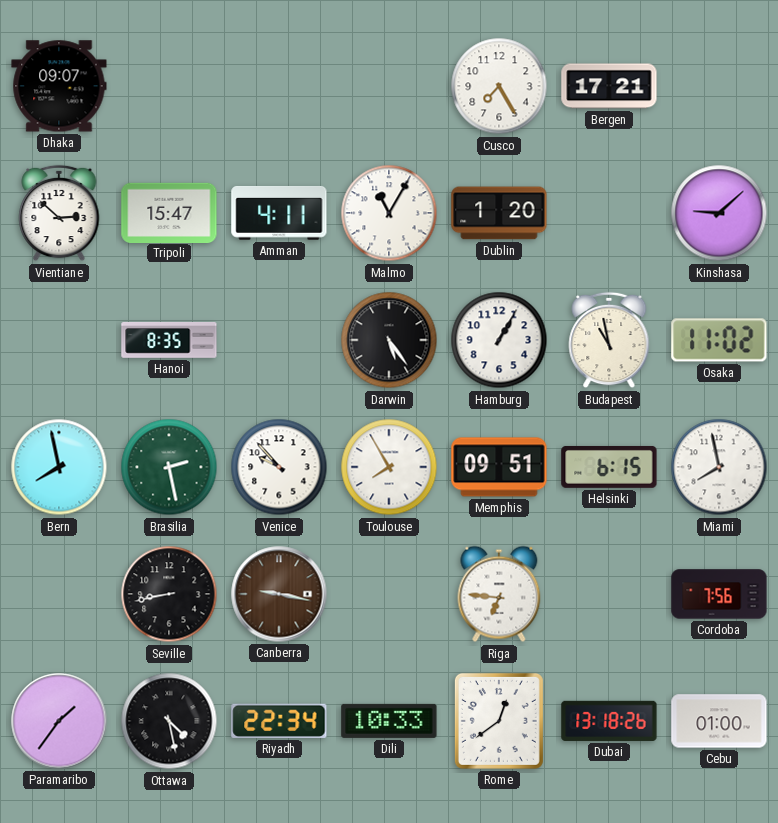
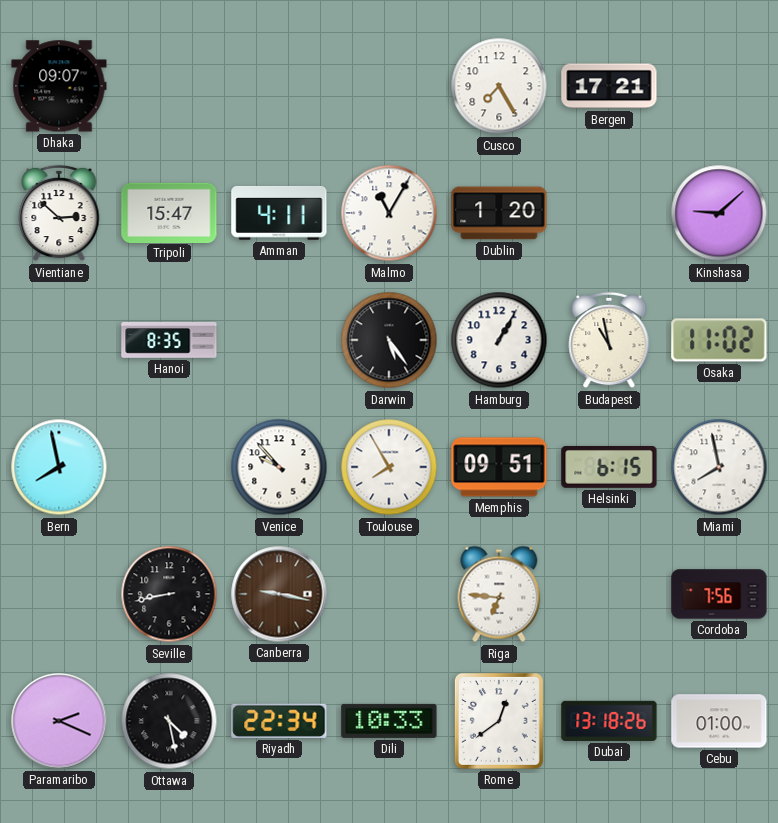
Brasilia: 2:28 -> none
Paramaribo: 1:36 -> 2:19
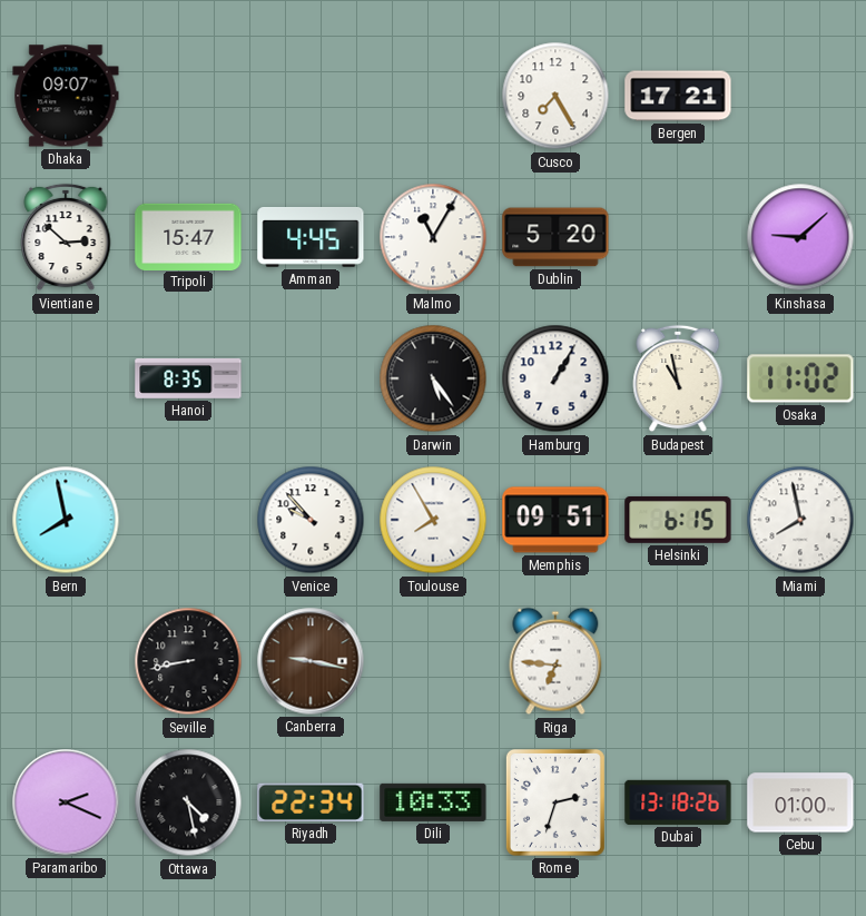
Amman: 4:11 -> 4:45
Dublin: 1:20 -> 5:20
Cordoba: 7:56 -> none
Rome: 12:39 -> 2:33
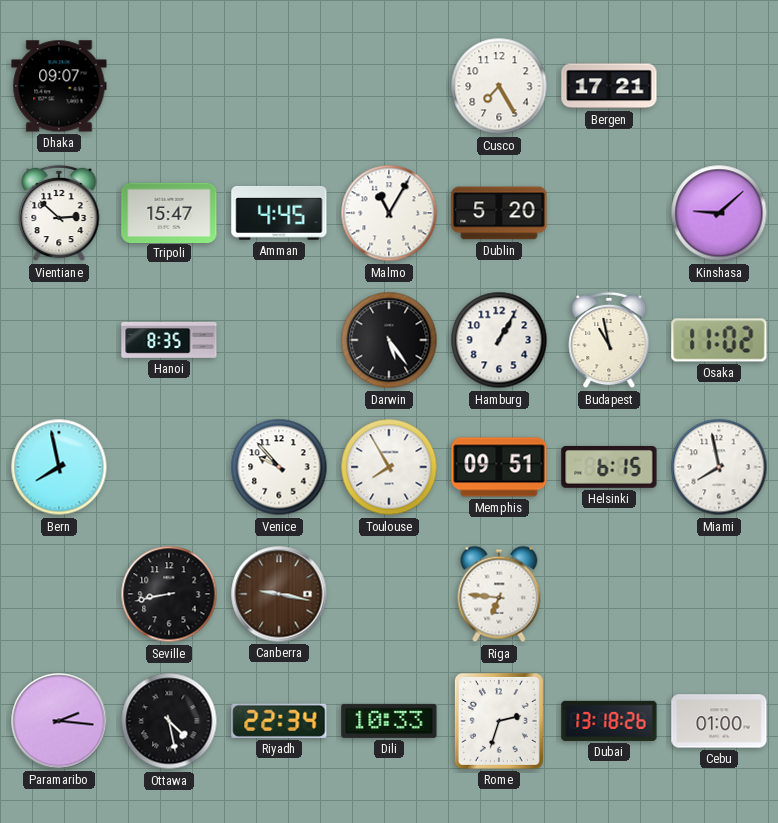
Paramaribo: 2:19 -> 2:16
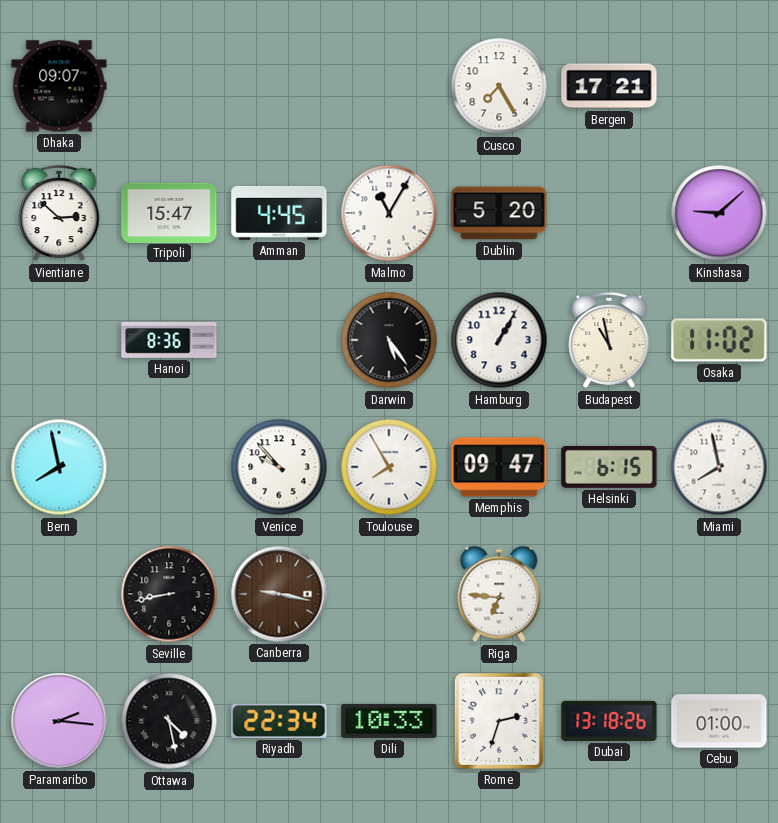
Hanoi: 8:35 -> 8:36
Memphis: 09:51 -> 09:47
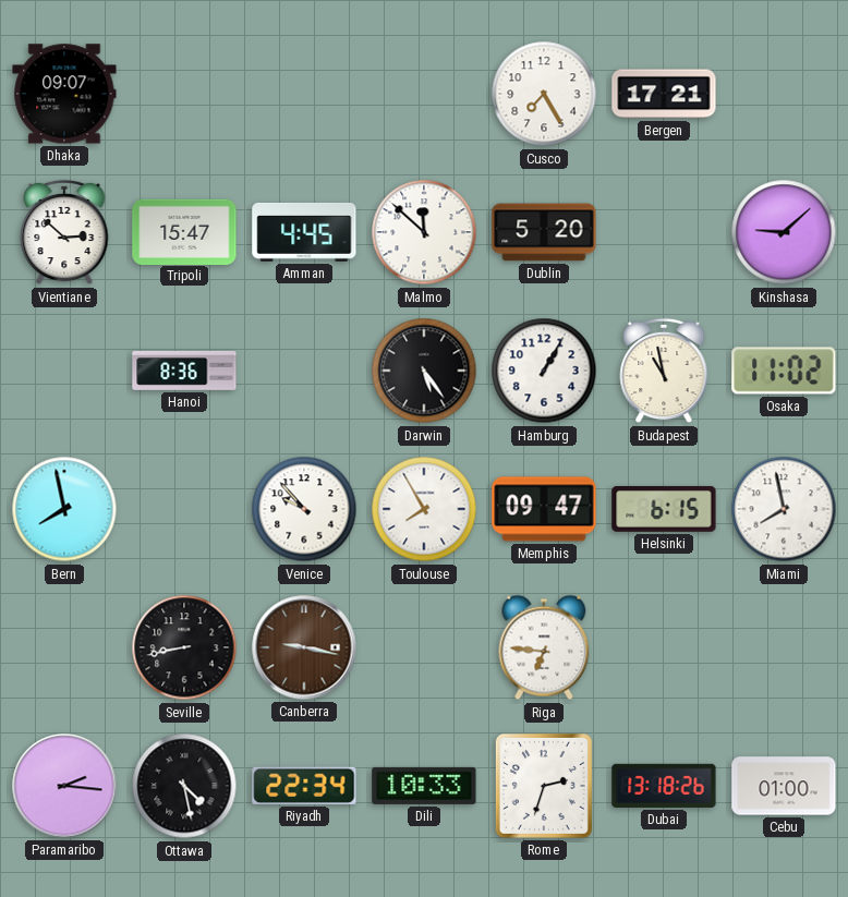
Malmo: 11:05 -> 11:52
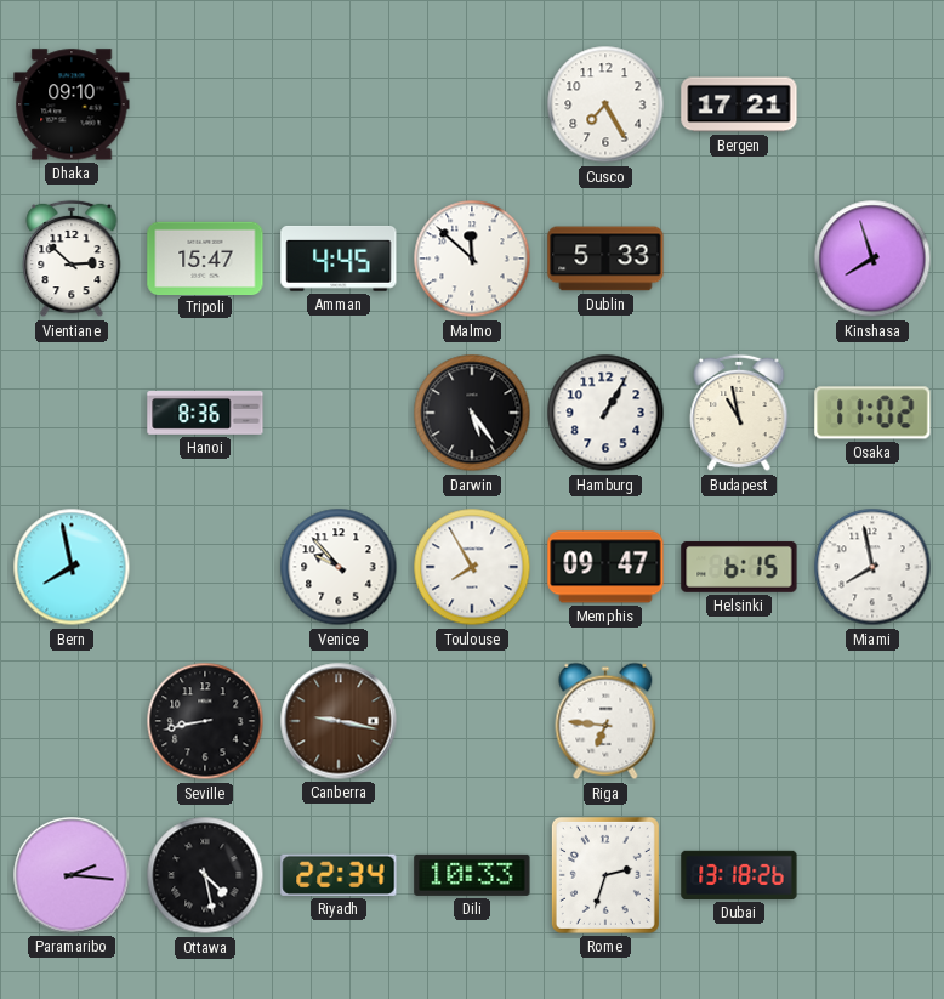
Dhaka: 09:07 -> 09:10
Dublin: 5:20 -> 5:33
Kinshasa: 9:08 -> 7:57
Cebu: 01:00 -> none
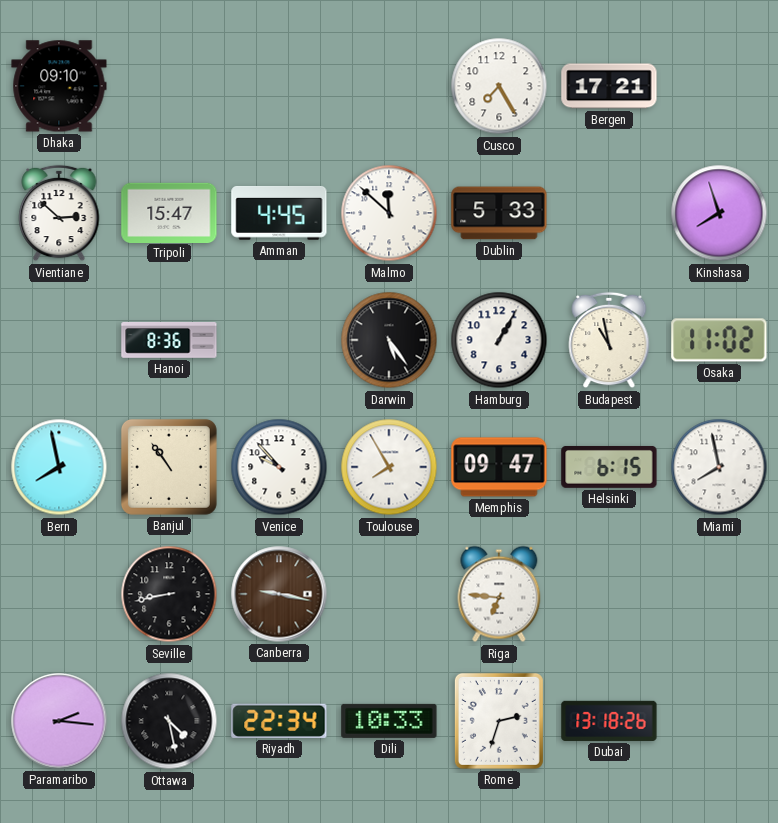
Banjul: none -> 10:54
